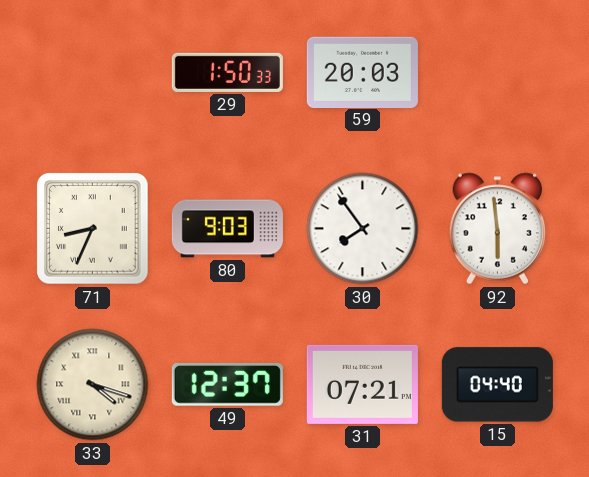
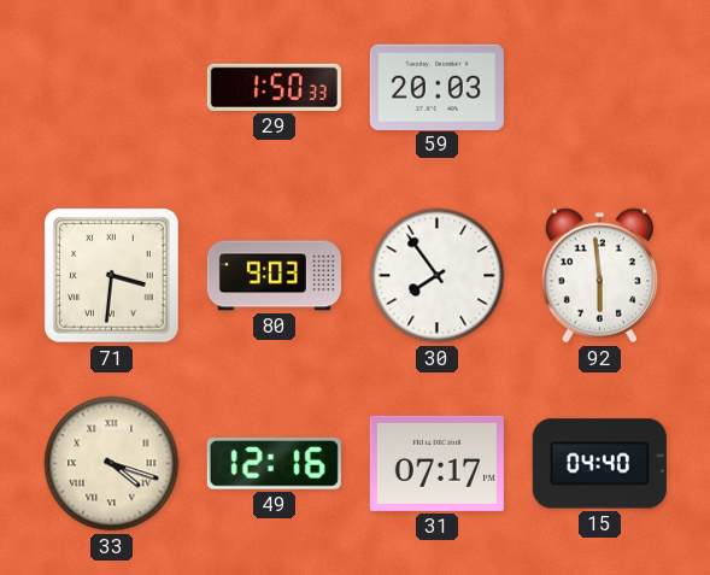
71: 8:34 -> 3:31
49: 12:37 -> 12:16
31: 07:21 -> 07:17
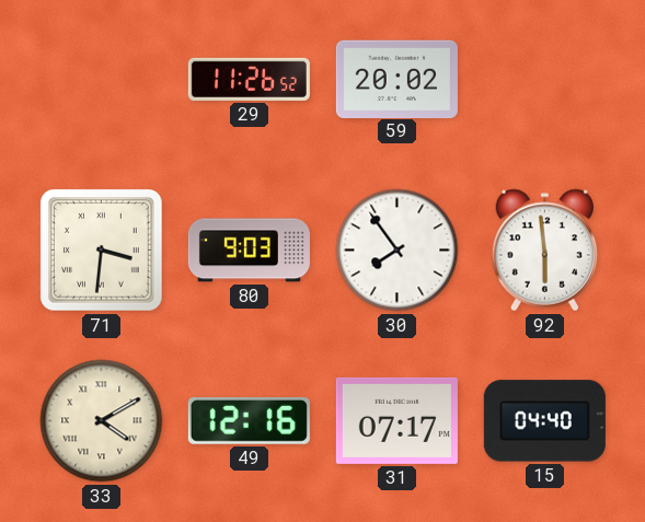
29: 1:50 -> 11:26
59: 20:03 -> 20:02
33: 4:18 -> 4:10
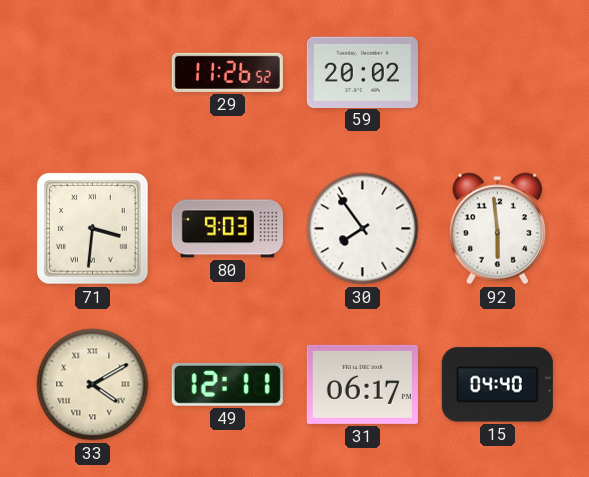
49: 12:16 -> 12:11
31: 07:17 -> 06:17
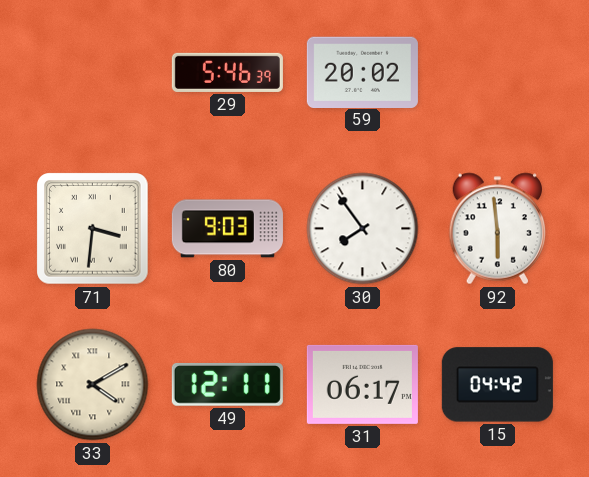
29: 11:26 -> 5:46
15: 04:40 -> 04:42
